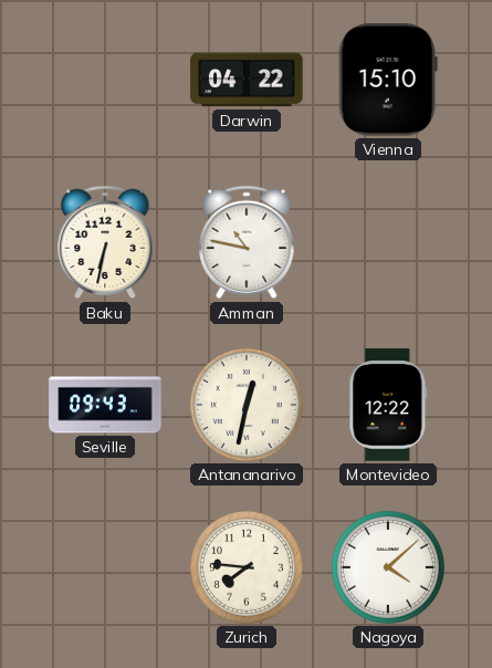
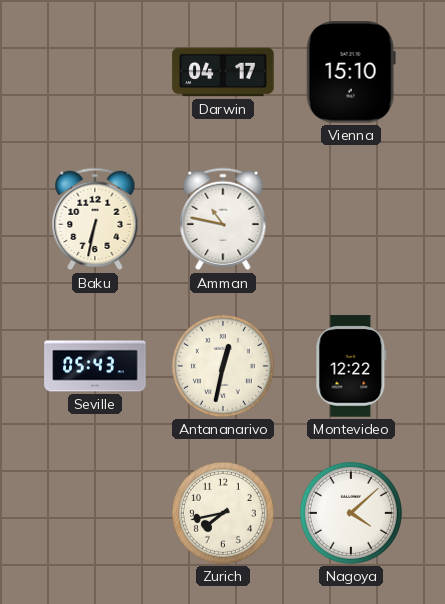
Darwin: 04:22 -> 04:17
Seville: 09:43 -> 05:43
Zurich: 7:46 -> 7:43
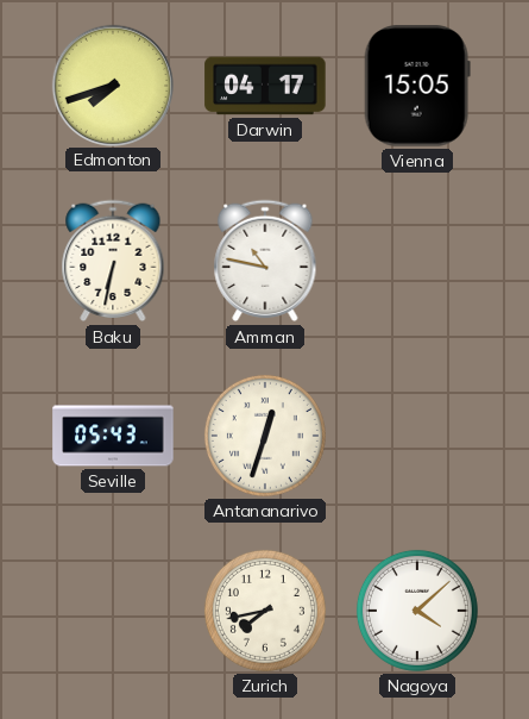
Edmonton: none -> 7:42
Vienna: 15:10 -> 15:05
Antananarivo: 12:32 -> 12:33
Montevideo: 12:22 -> none
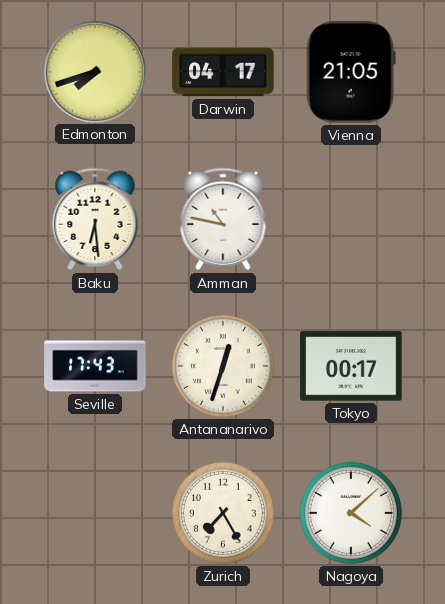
Vienna: 15:05 -> 21:05
Baku: 6:32 -> 6:29
Seville: 05:43 -> 17:43
Tokyo: none -> 00:17
Zurich: 7:43 -> 7:25
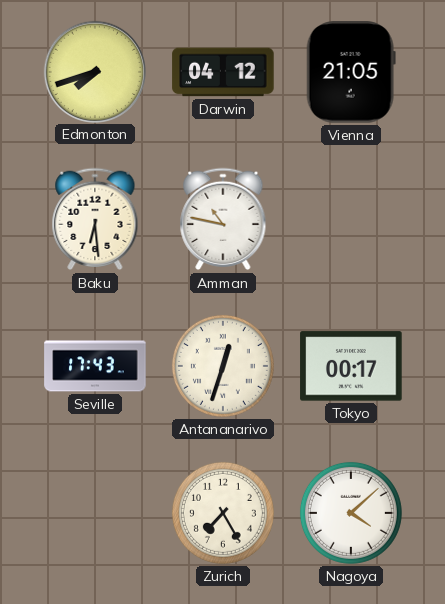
Darwin: 04:17 -> 04:12
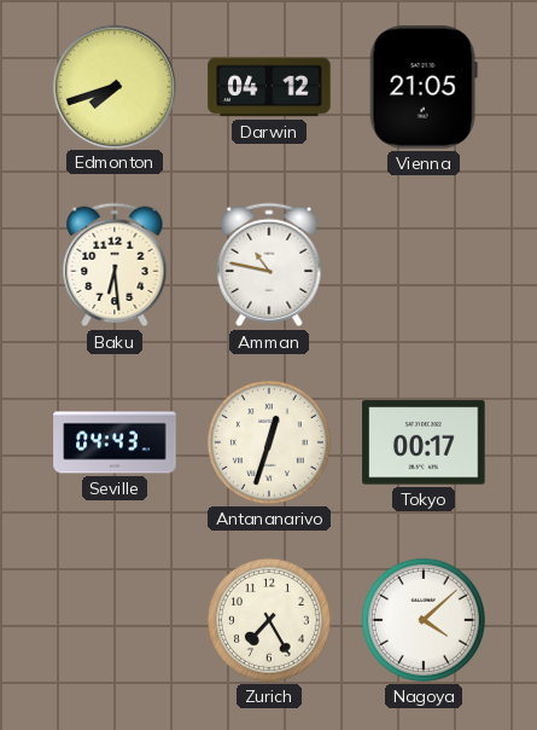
Seville: 17:43 -> 04:43
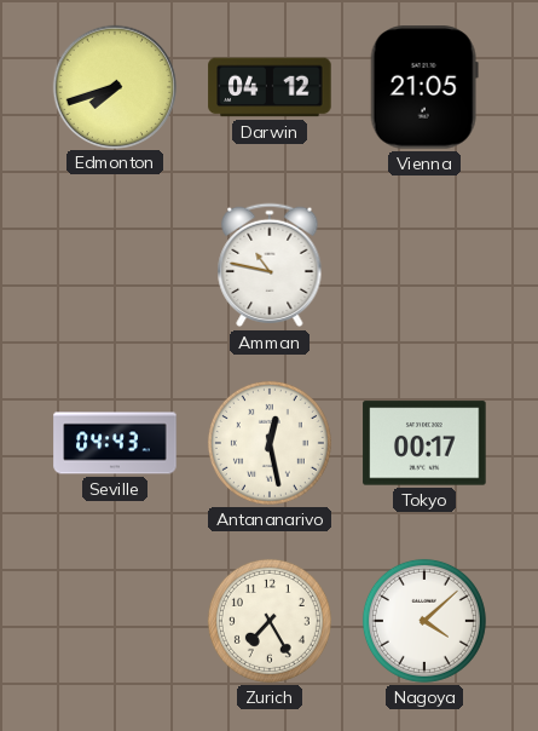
Baku: 6:29 -> none
Antananarivo: 12:33 -> 12:28
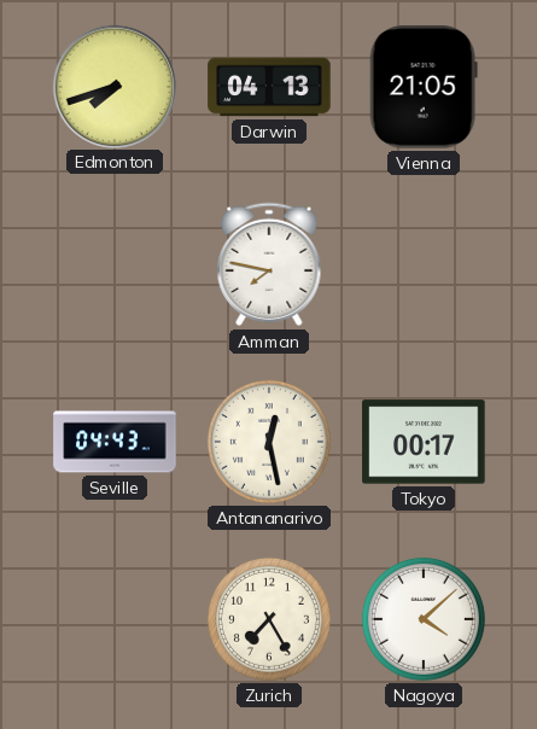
Darwin: 04:12 -> 04:13
Amman: 10:47 -> 7:47
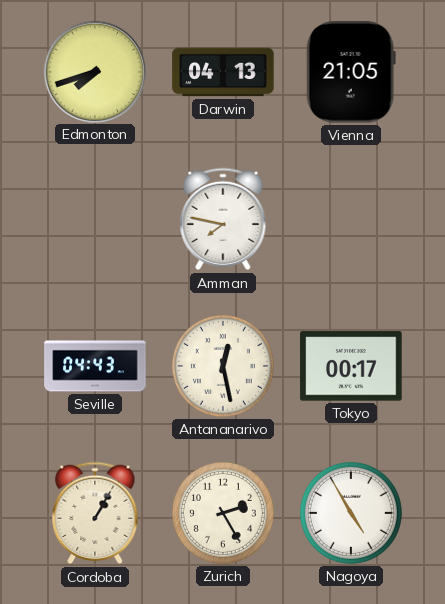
Cordoba: none -> 1:05
Zurich: 7:25 -> 2:25
Nagoya: 4:08 -> 4:55
